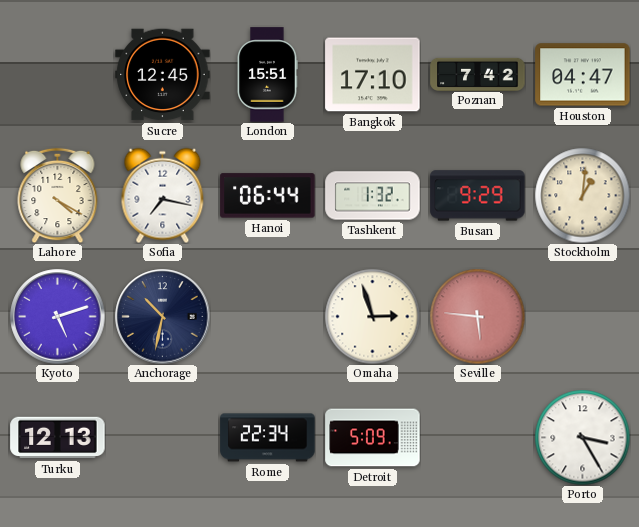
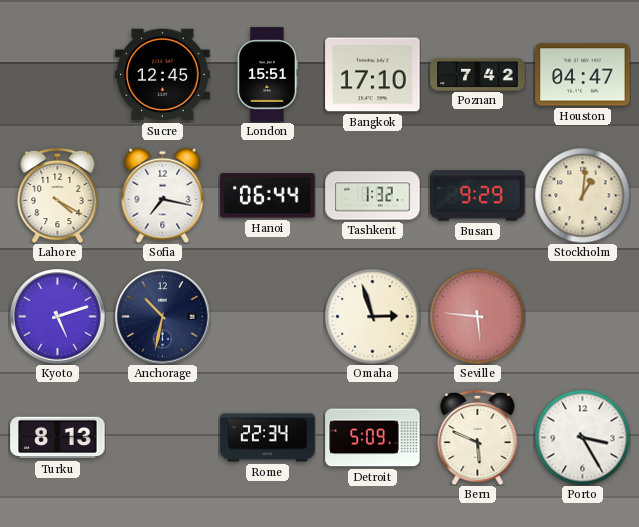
Turku: 12:13 -> 8:13
Bern: none -> 5:49
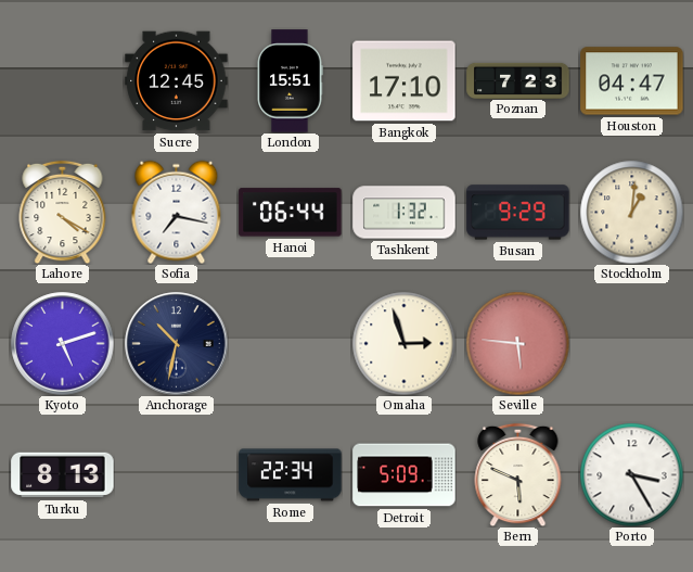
Poznan: 7:42 -> 7:23
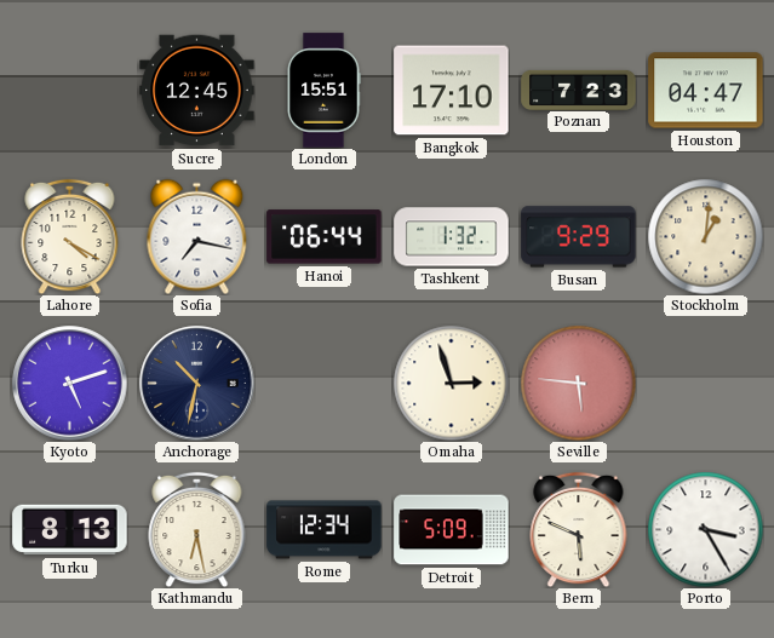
Kathmandu: none -> 6:28
Rome: 22:34 -> 12:34
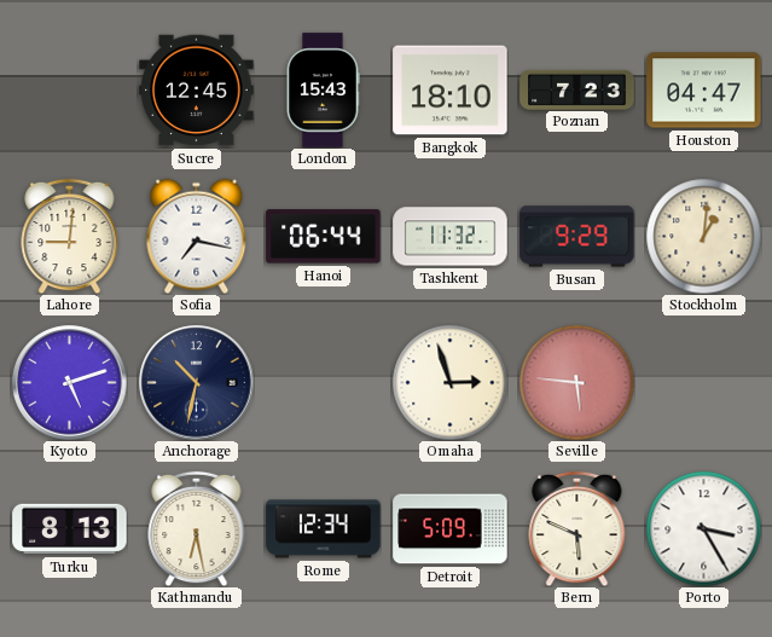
London: 15:51 -> 15:43
Bangkok: 17:10 -> 18:10
Lahore: 4:20 -> 9:01
Tashkent: 1:32 -> 11:32
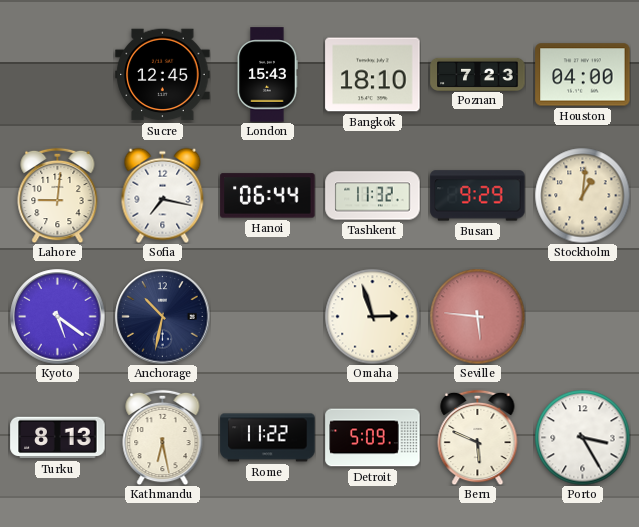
Houston: 04:47 -> 04:00
Kyoto: 5:12 -> 5:21
Rome: 12:34 -> 11:22
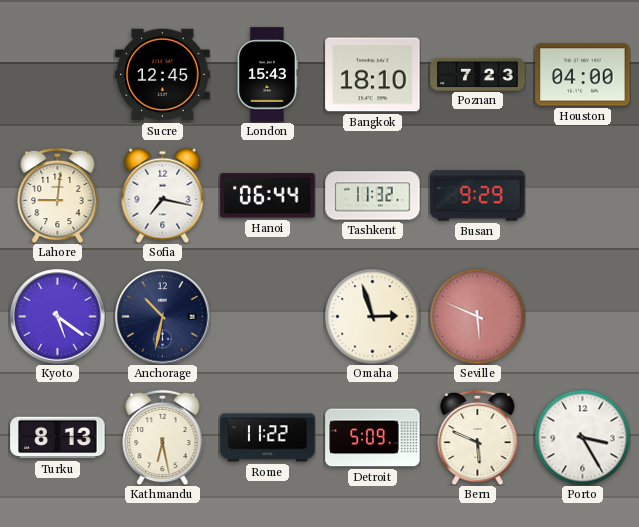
Stockholm: 1:01 -> none
Seville: 5:46 -> 5:49
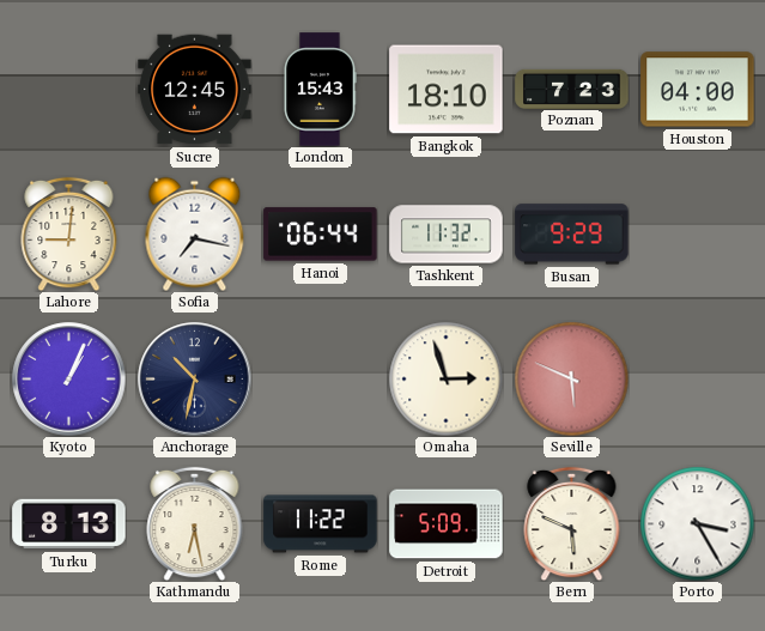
Kyoto: 5:21 -> 1:04
